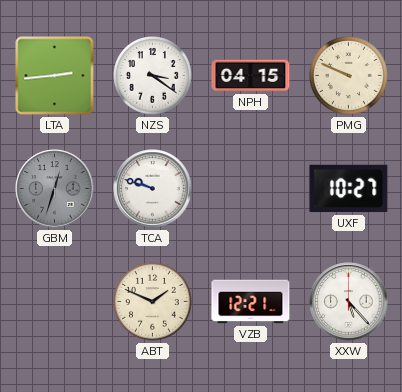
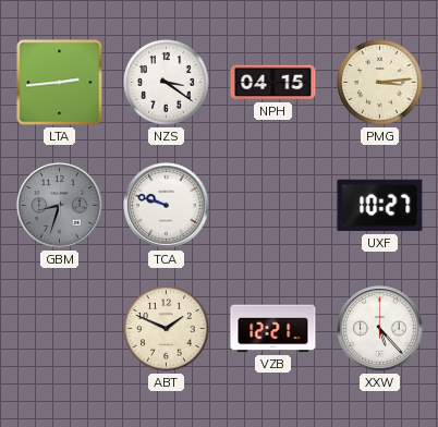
PMG: 9:49 -> 3:14
GBM: 12:33 -> 8:33
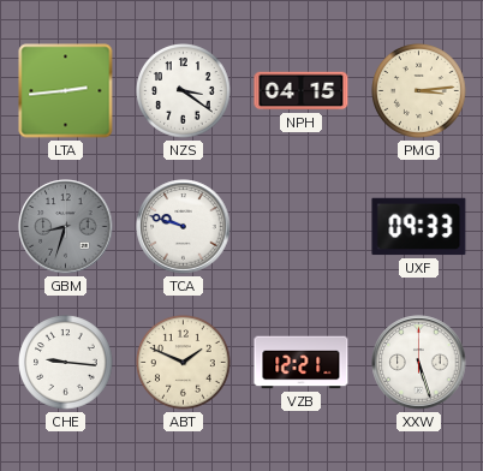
UXF: 10:27 -> 09:33
CHE: none -> 9:16
XXW: 5:23 -> 5:27
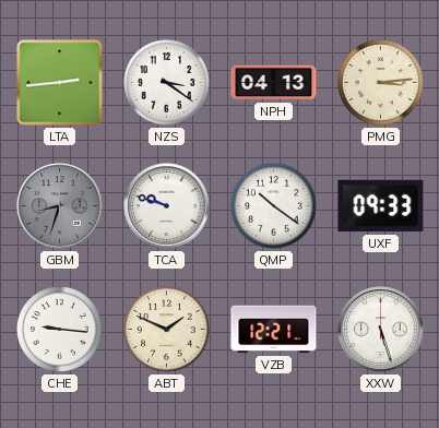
NPH: 04:15 -> 04:13
QMP: none -> 10:21
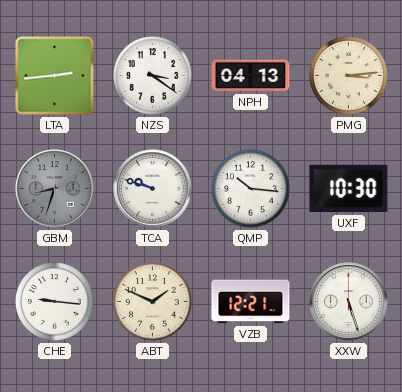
QMP: 10:21 -> 10:16
UXF: 09:33 -> 10:30
